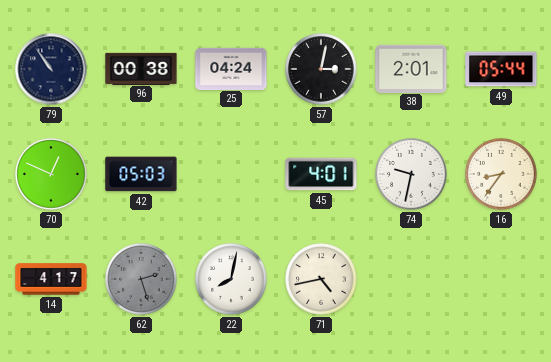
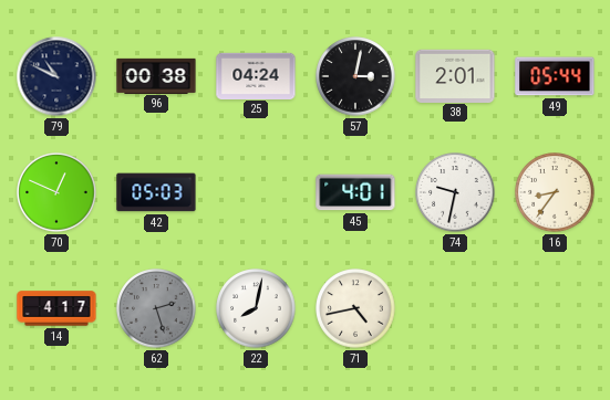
79: 10:54 -> 10:49
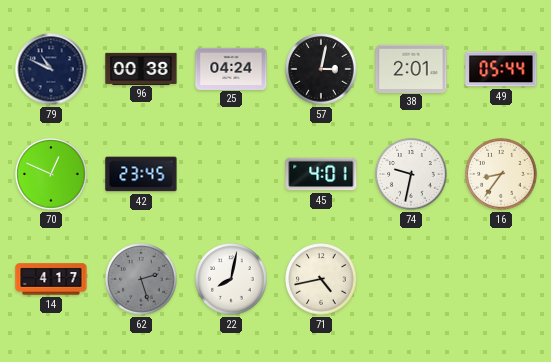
42: 05:03 -> 23:45
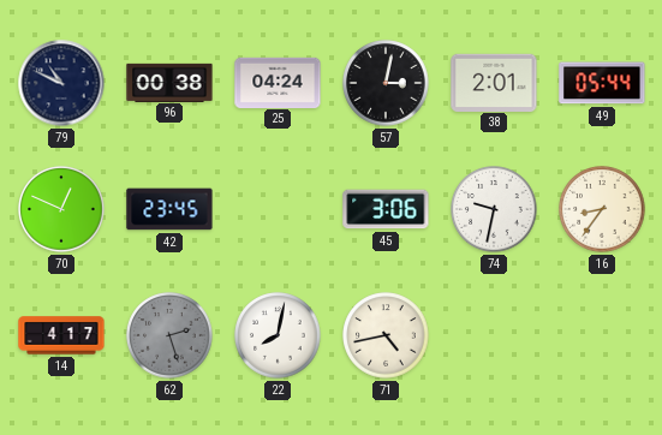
45: 4:01 -> 3:06
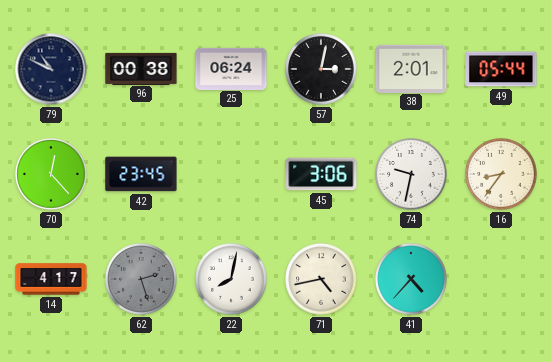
25: 04:24 -> 06:24
70: 12:49 -> 12:23
41: none -> 4:37
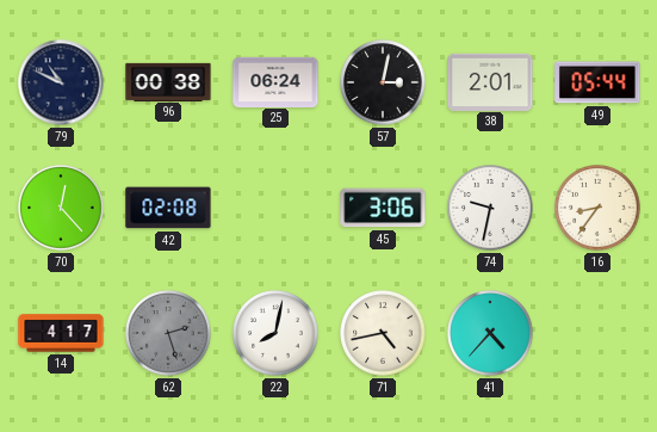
42: 23:45 -> 02:08
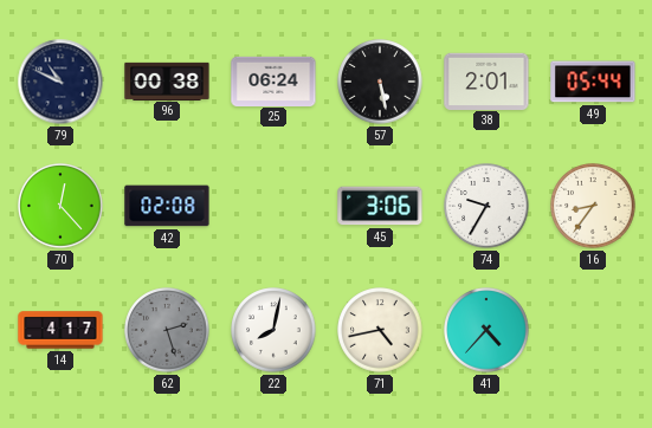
57: 3:02 -> 5:28
74: 9:32 -> 9:35
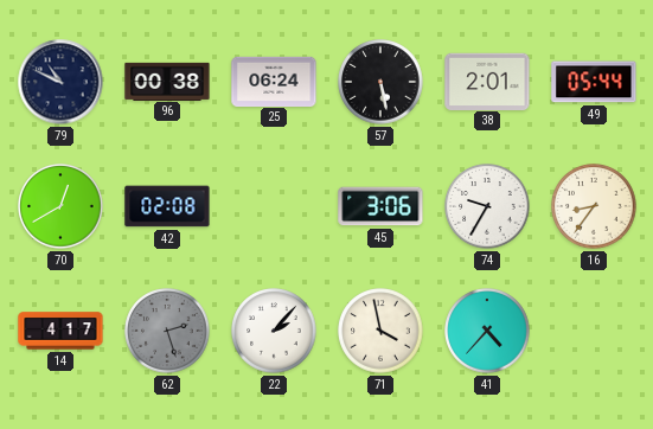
70: 12:23 -> 12:40
22: 8:02 -> 2:07
71: 4:43 -> 3:58
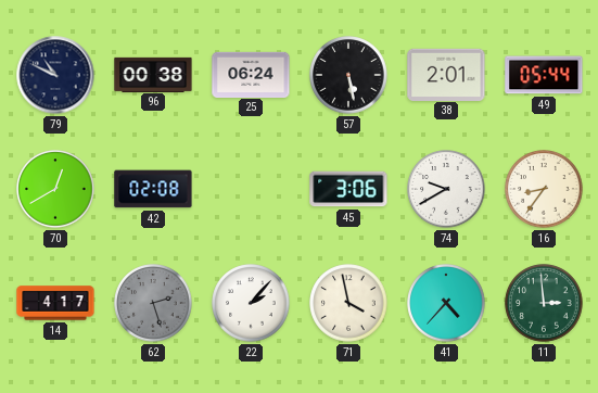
74: 9:35 -> 9:40
11: none -> 2:59
